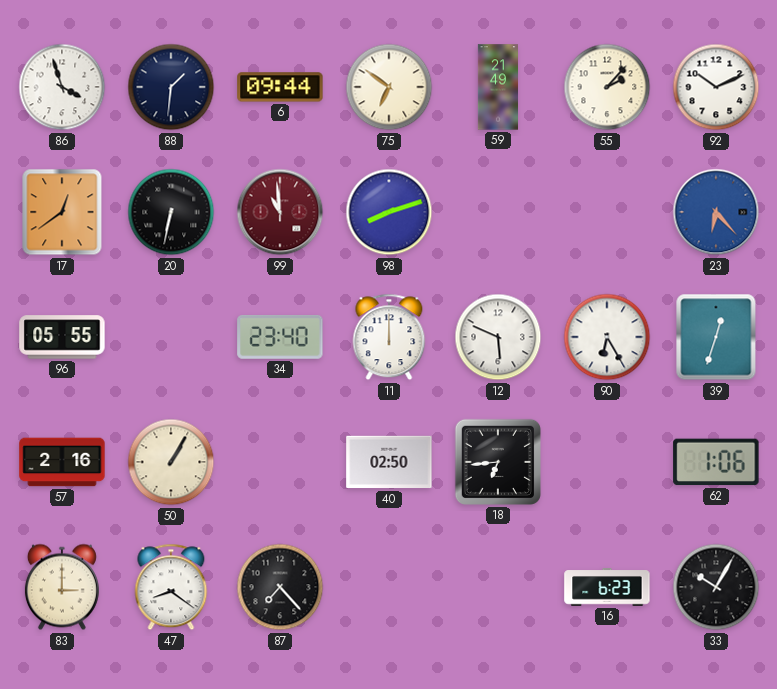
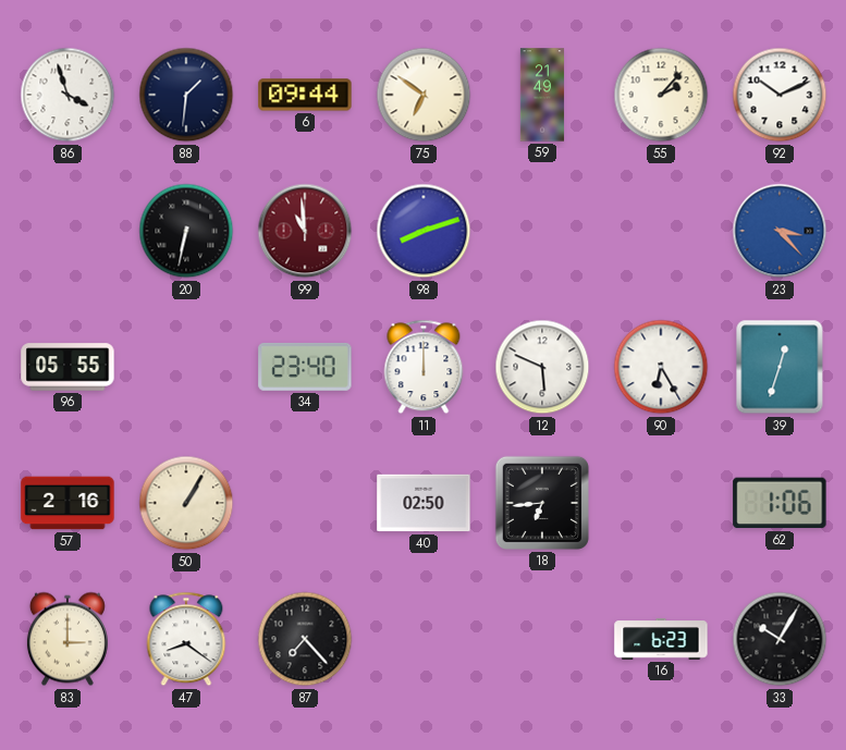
17: 12:39 -> none
23: 6:23 -> 3:23
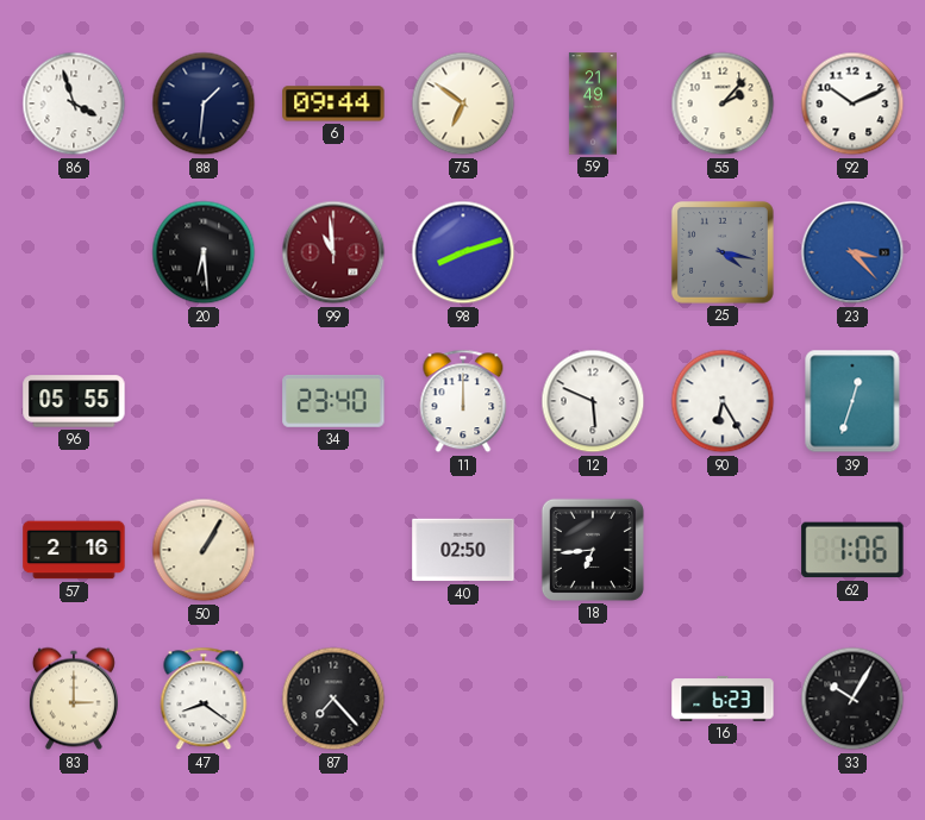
20: 6:32 -> 6:29
25: none -> 4:17
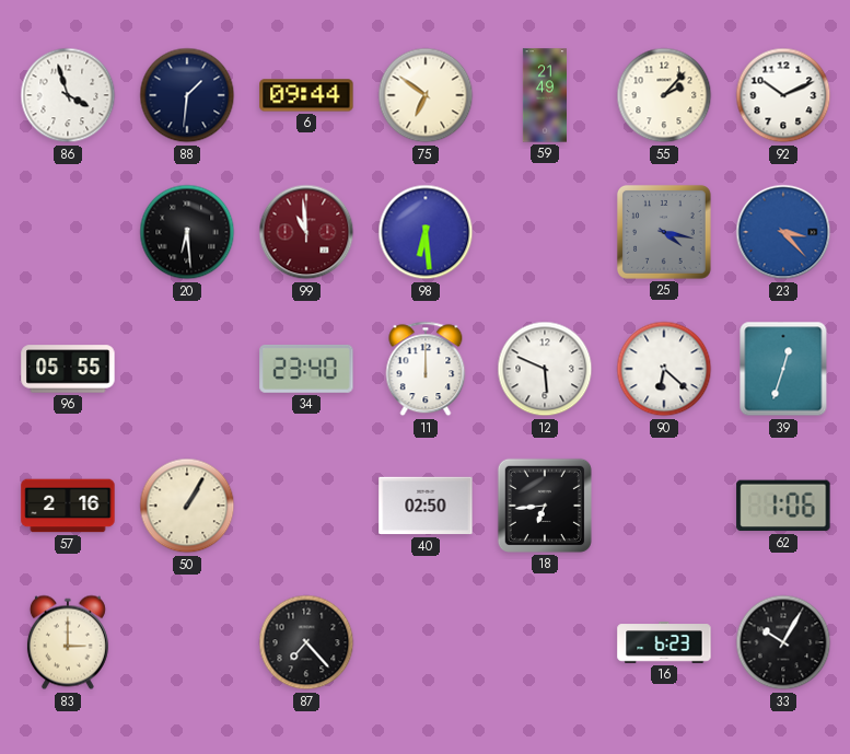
98: 8:12 -> 6:29
90: 6:25 -> 6:22
47: 8:21 -> none
